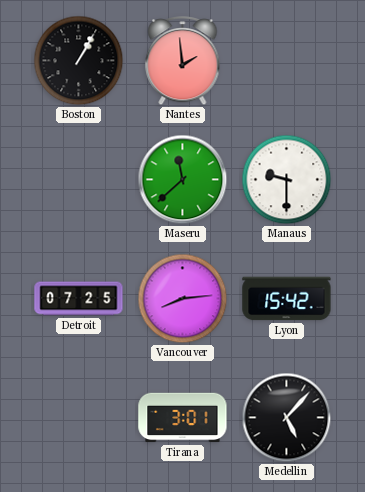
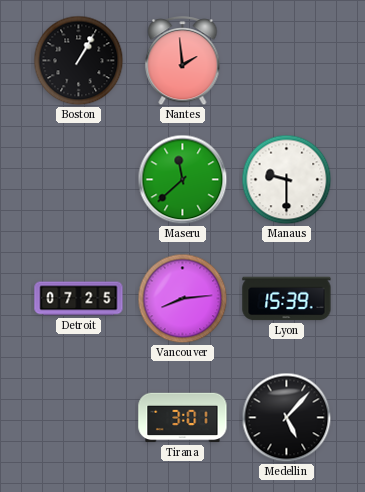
Lyon: 15:42 -> 15:39
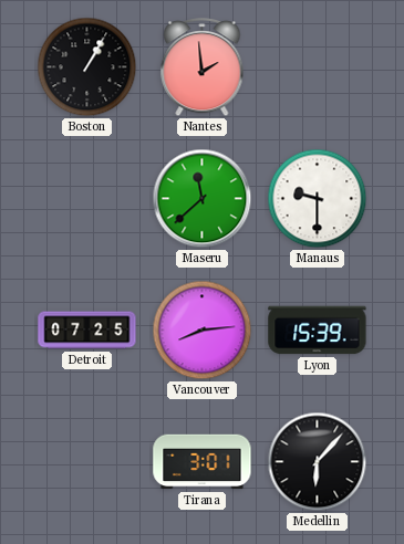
Medellin: 5:07 -> 6:07
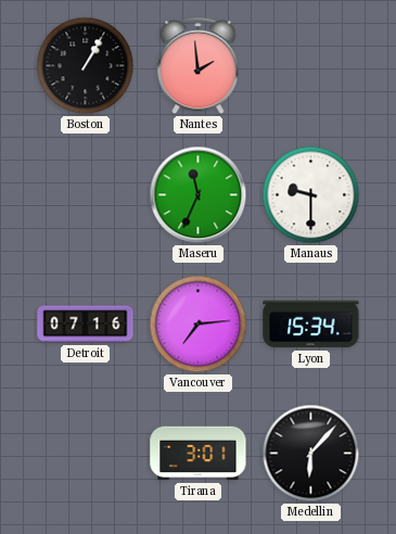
Maseru: 11:38 -> 11:34
Detroit: 07:25 -> 07:16
Vancouver: 8:14 -> 7:14
Lyon: 15:39 -> 15:34
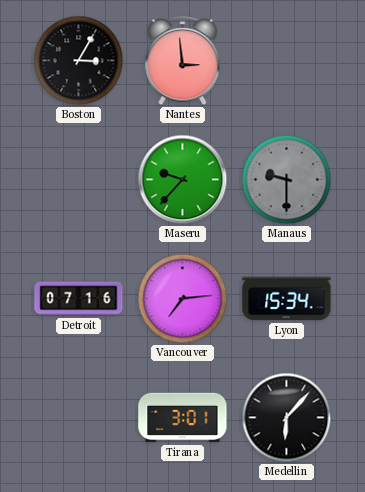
Boston: 1:05 -> 3:05
Nantes: 1:59 -> 2:59
Maseru: 11:34 -> 9:37
Manaus dial: white -> grey
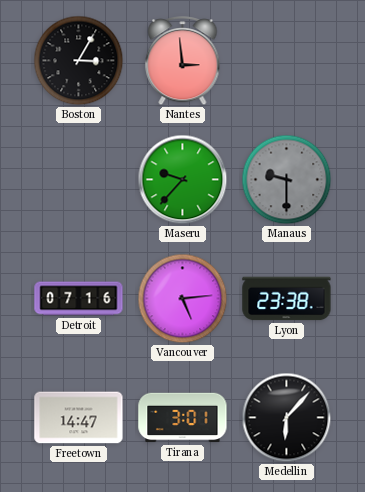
Vancouver: 7:14 -> 5:14
Lyon: 15:34 -> 23:38
Freetown: none -> 14:47
